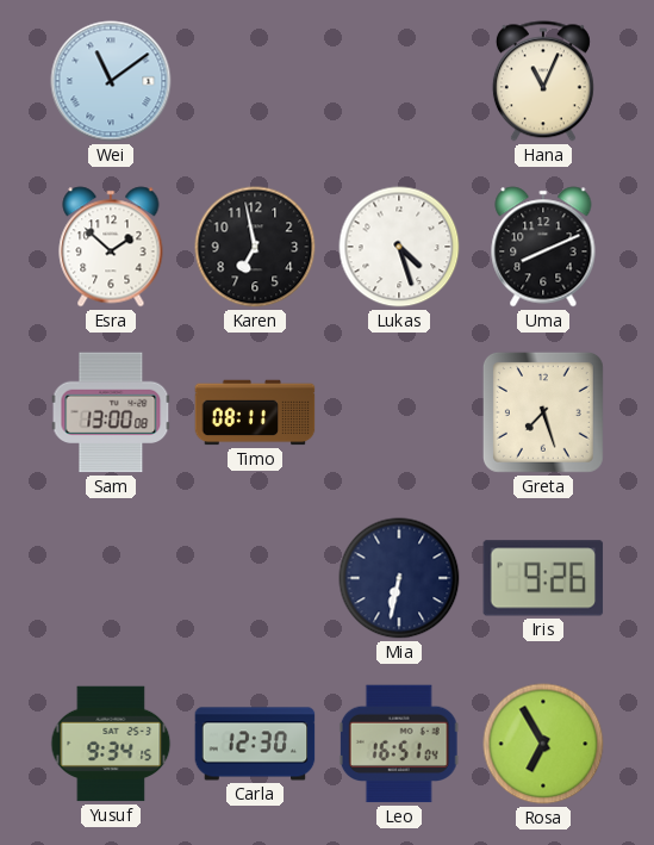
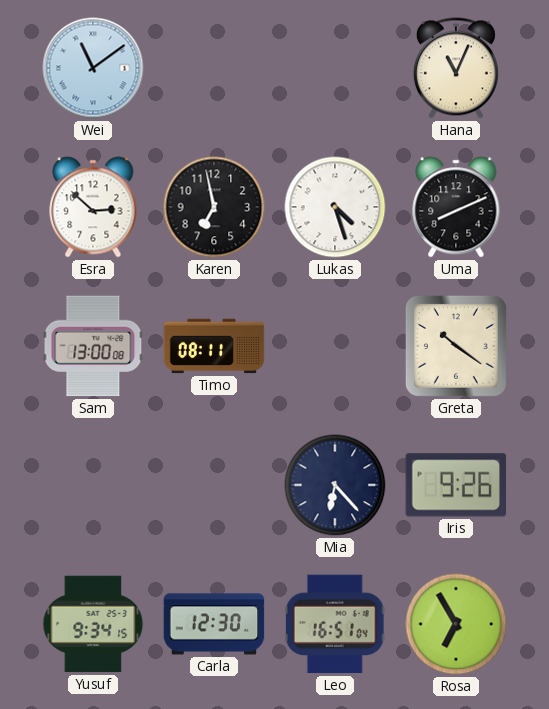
Esra: 1:52 -> 2:52
Greta: 7:27 -> 10:21
Mia: 6:32 -> 6:23
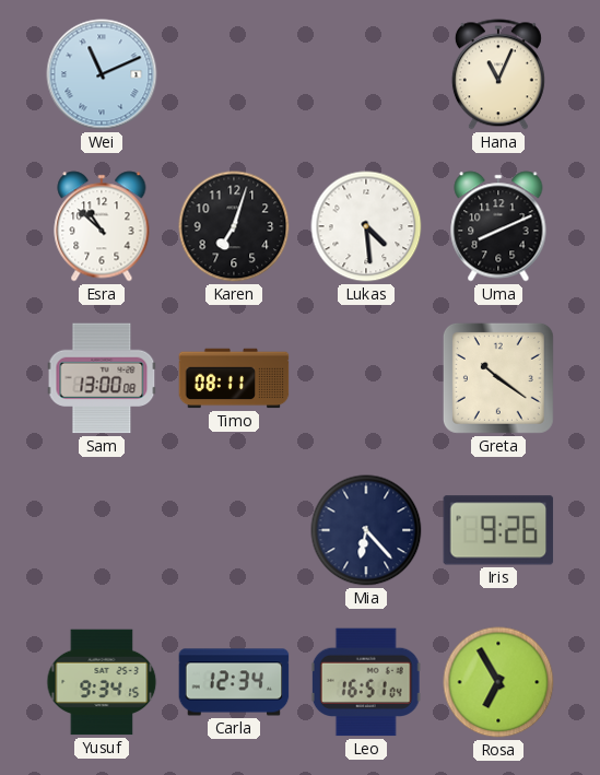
Wei: 11:09 -> 11:11
Esra: 2:52 -> 10:52
Karen: 6:58 -> 7:03
Lukas: 4:27 -> 4:29
Carla: 12:30 -> 12:34
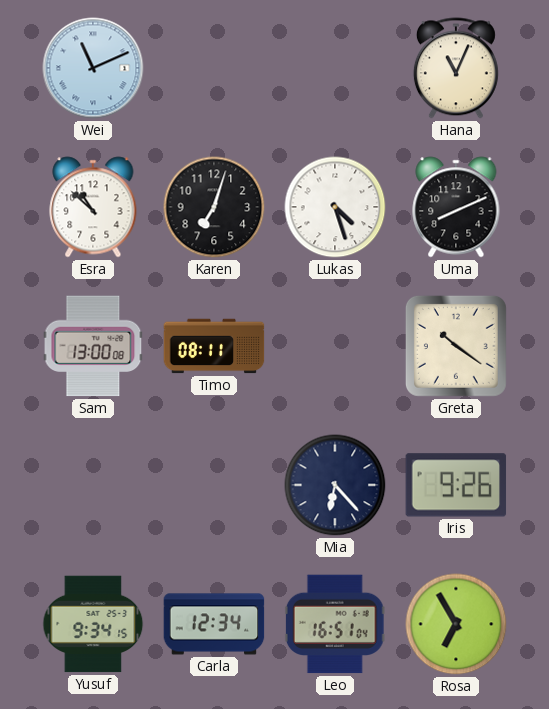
Lukas: 4:29 -> 4:27
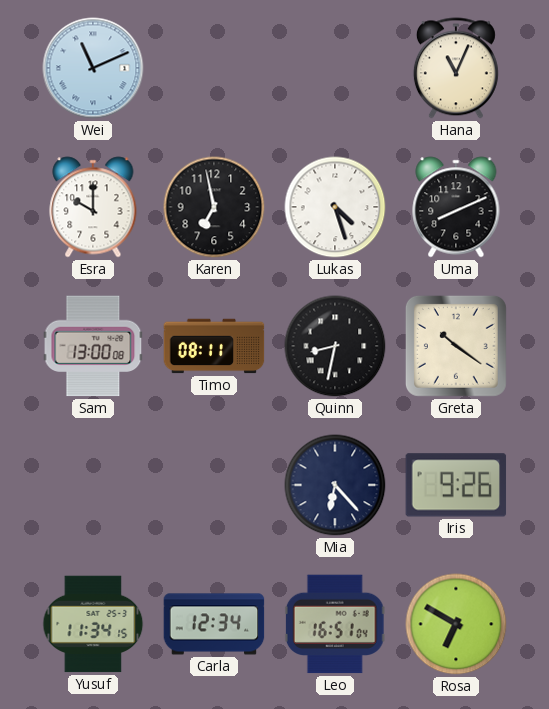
Esra: 10:52 -> 10:00
Karen: 7:03 -> 6:58
Quinn: none -> 8:32
Yusuf: 9:34 -> 11:34
Rosa: 6:55 -> 6:50
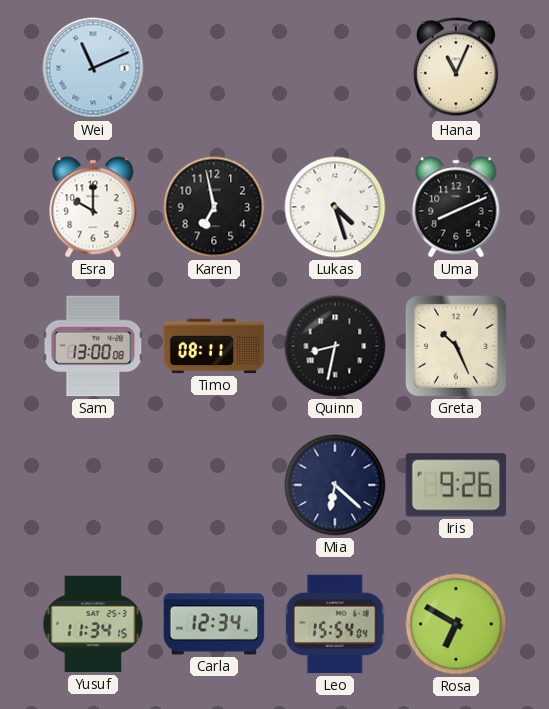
Greta: 10:21 -> 10:26
Mia: 6:23 -> 6:22
Leo: 16:51 -> 15:54
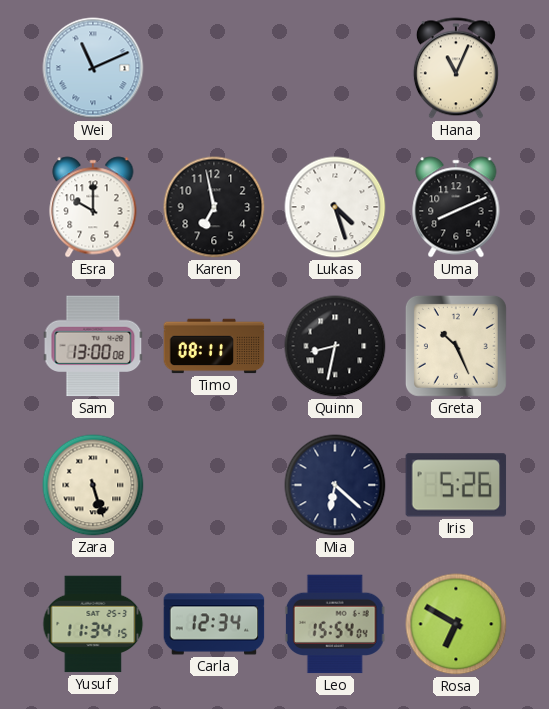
Zara: none -> 5:27
Iris: 9:26 -> 5:26
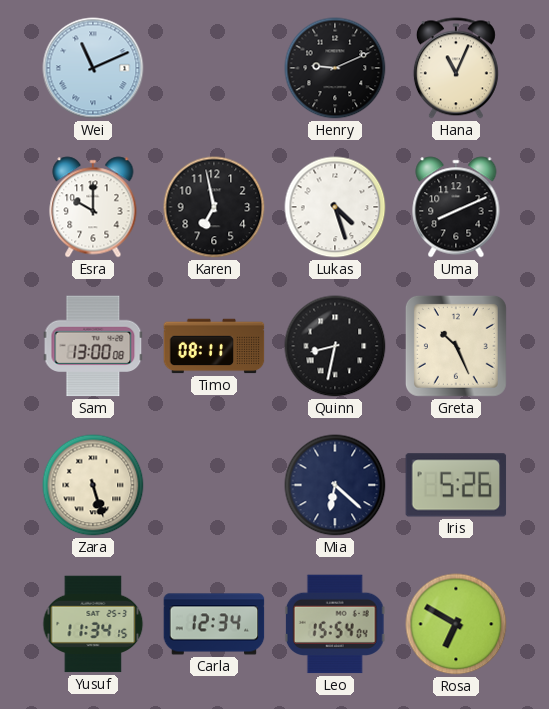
Henry: none -> 9:11
